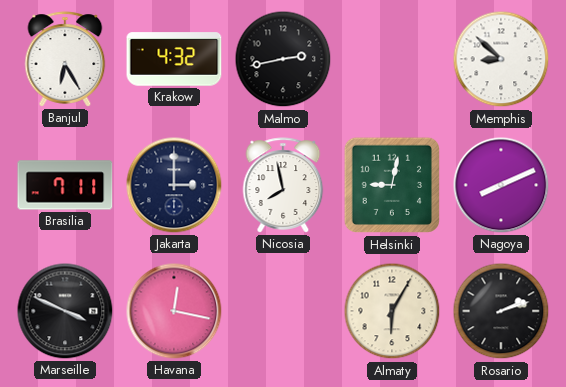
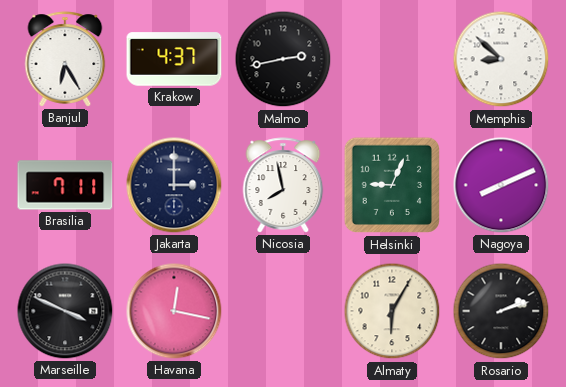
Krakow: 4:32 -> 4:37
Helsinki: 9:02 -> 9:04
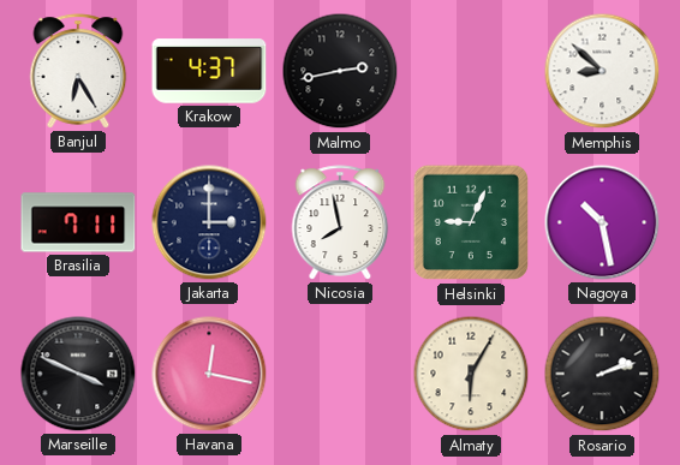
Nagoya: 8:11 -> 10:28
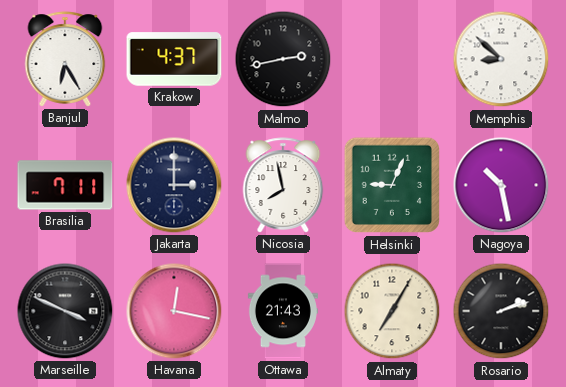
Ottawa: none -> 21:43
Almaty: 6:05 -> 7:05
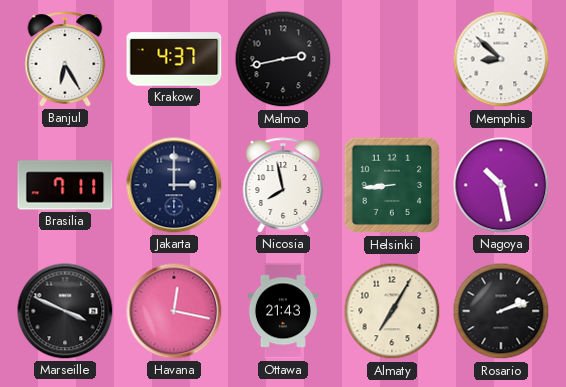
Helsinki: 9:04 -> 8:44
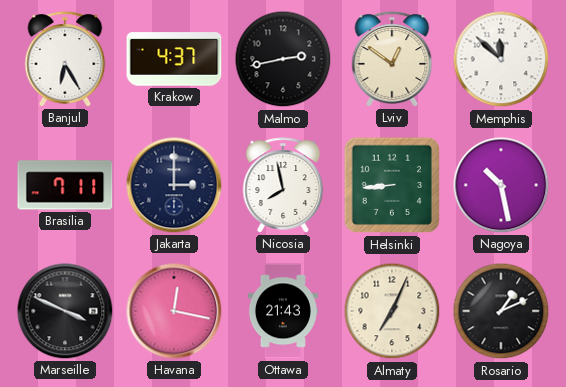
Lviv: none -> 12:51
Memphis: 8:52 -> 11:52
Almaty: 7:05 -> 7:04
Rosario: 2:12 -> 1:11
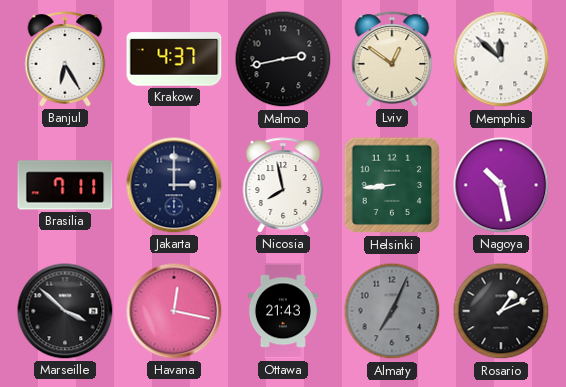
Marseille: 3:49 -> 3:52
Almaty dial: cream -> grey
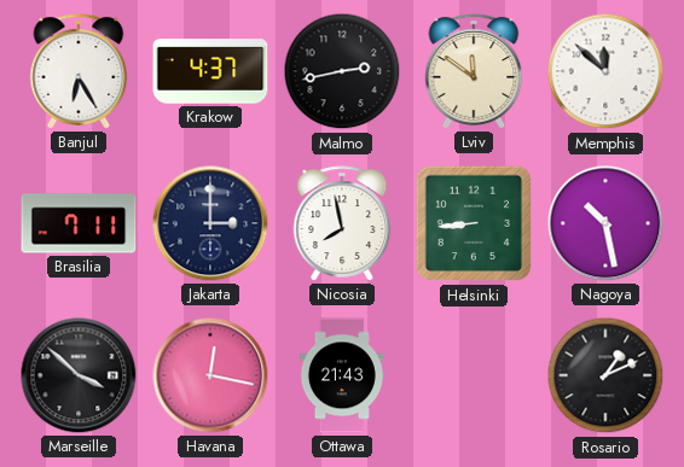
Lviv: 12:51 -> 11:51
Almaty: 7:04 -> none
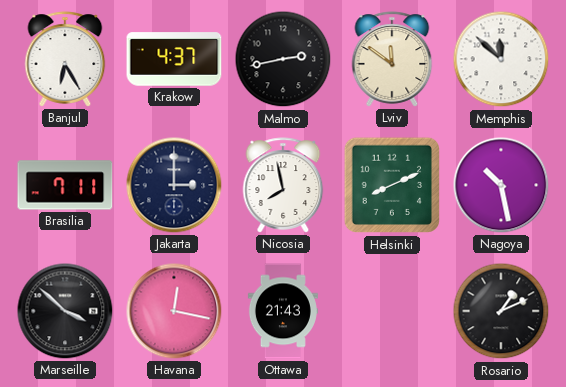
Helsinki: 8:44 -> 8:11
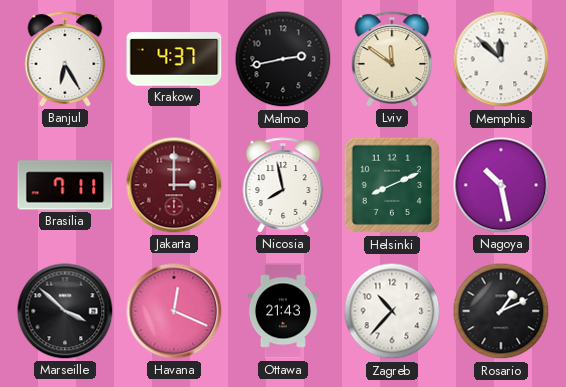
Jakarta dial: navy -> burgundy
Havana: 12:17 -> 12:19
Zagreb: none -> 10:37
